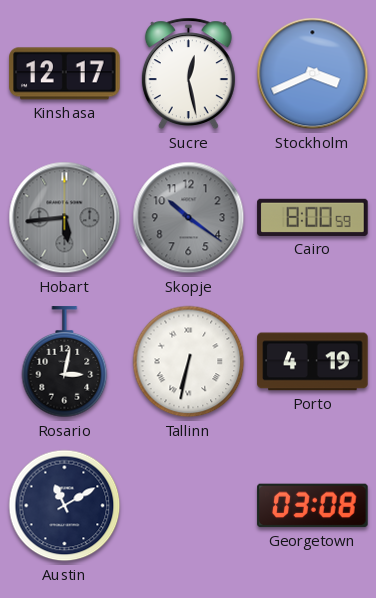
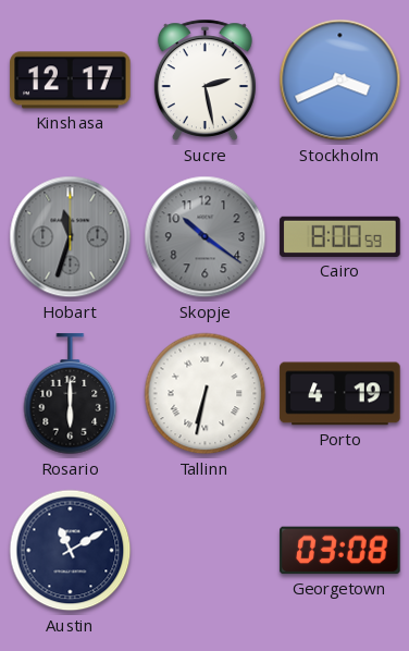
Sucre: 12:28 -> 2:28
Hobart: 5:44 -> 11:33
Rosario: 3:02 -> 6:00
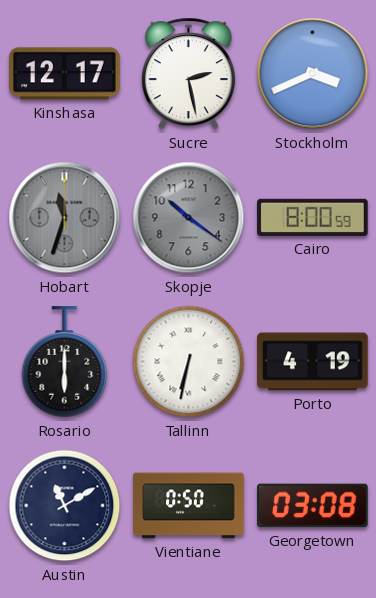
Vientiane: none -> 0:50
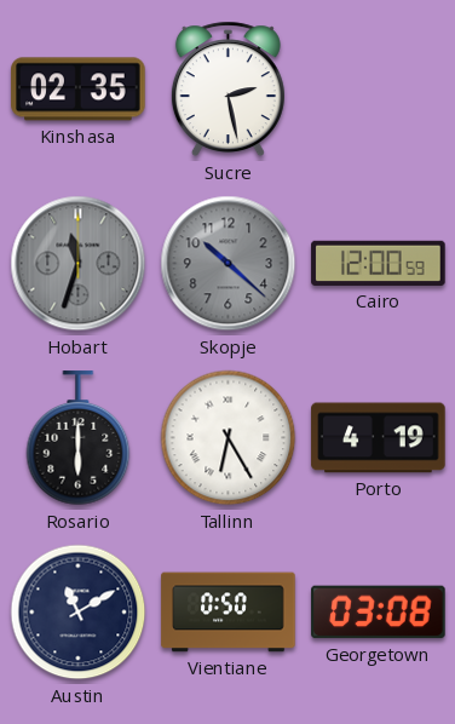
Kinshasa: 12:17 -> 02:35
Stockholm: 3:41 -> none
Skopje: 10:21 -> 10:22
Cairo: 8:00 -> 12:00
Tallinn: 6:32 -> 6:25
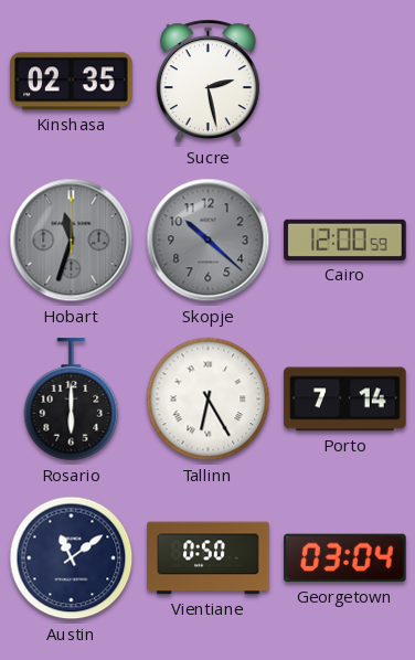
Porto: 4:19 -> 7:14
Austin: 11:10 -> 11:09
Georgetown: 03:08 -> 03:04
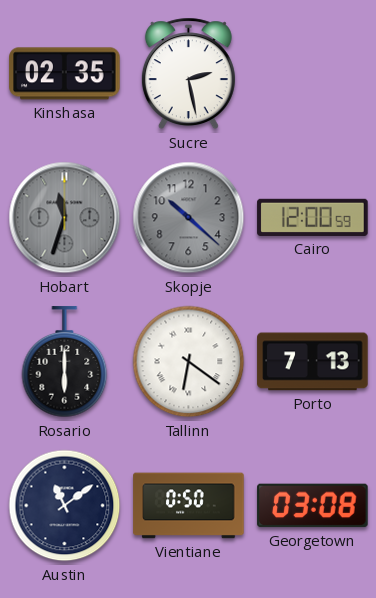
Tallinn: 6:25 -> 6:21
Porto: 7:14 -> 7:13
Georgetown: 03:04 -> 03:08
